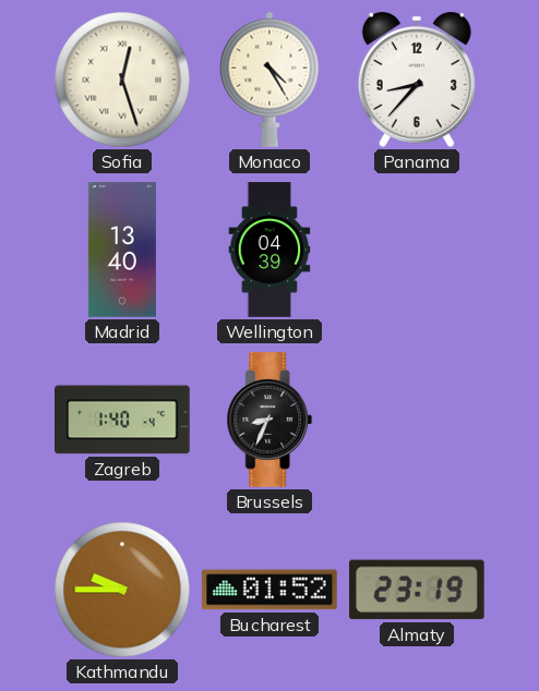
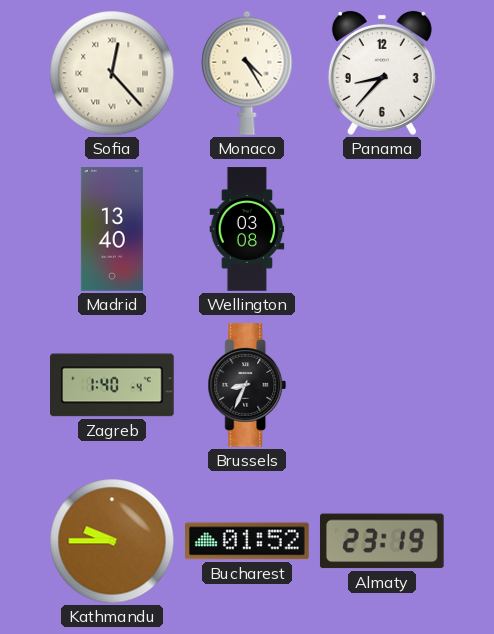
Sofia: 12:27 -> 12:23
Wellington: 04:39 -> 03:08
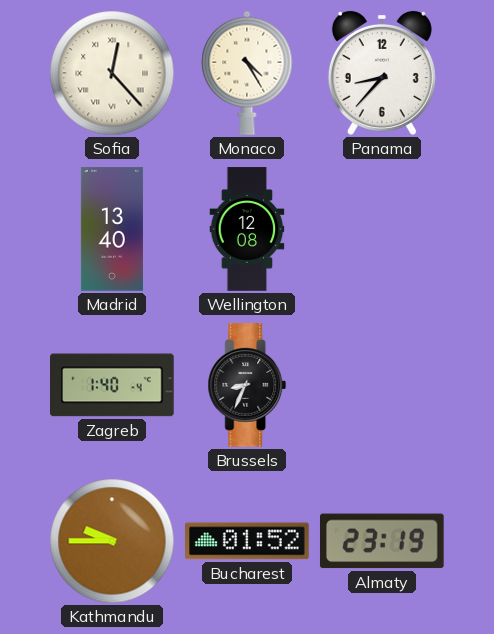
Wellington: 03:08 -> 12:08
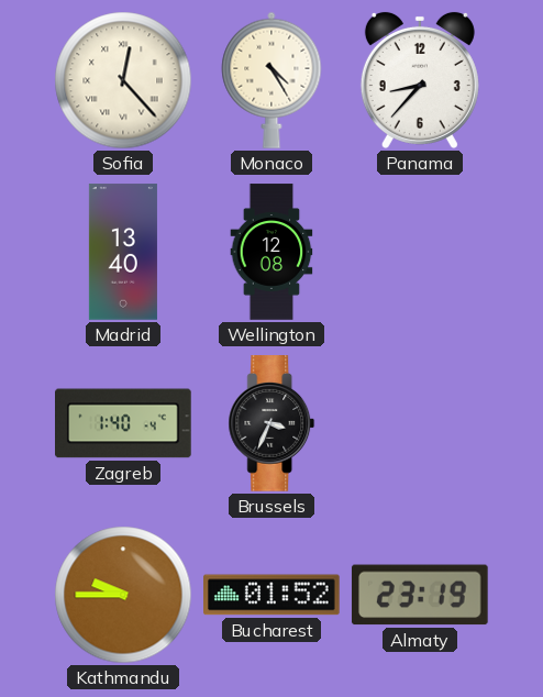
Brussels: 8:34 -> 3:34
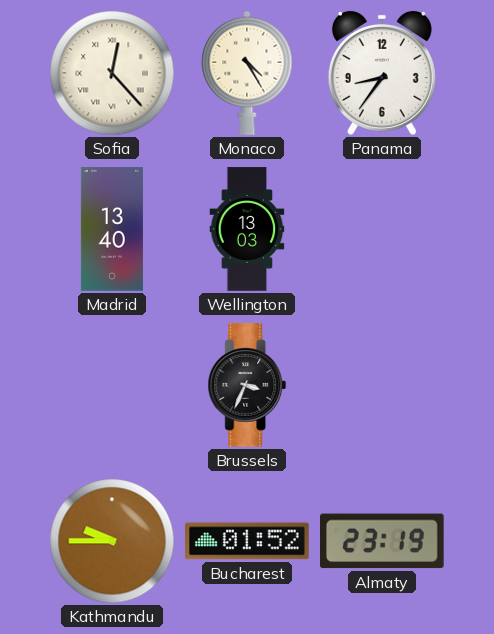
Panama: 8:37 -> 8:36
Wellington: 12:08 -> 13:03
Zagreb: 1:40 -> none
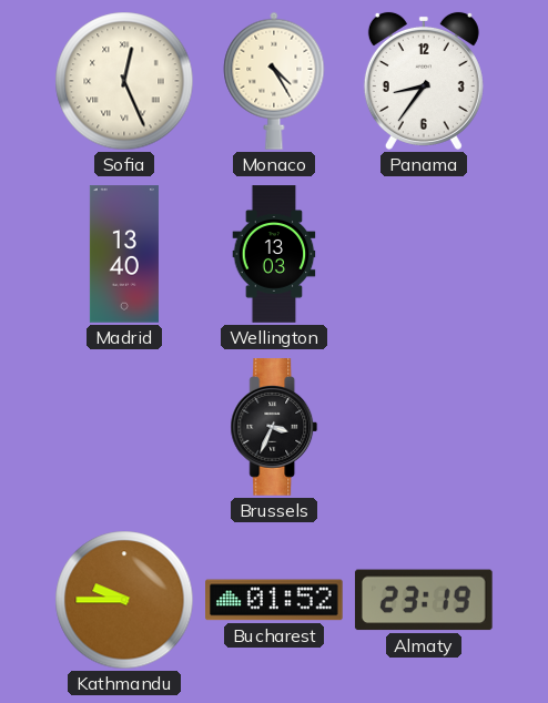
Sofia: 12:23 -> 12:26
